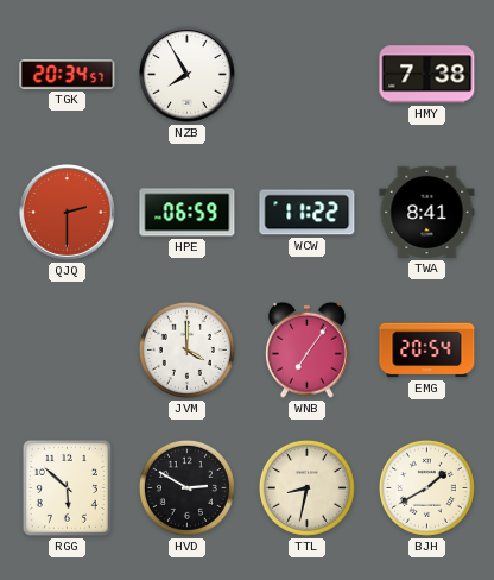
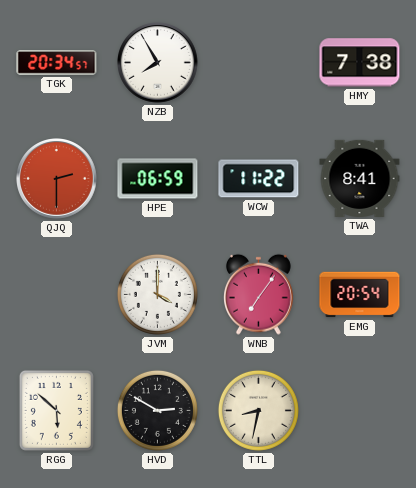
BJH: 1:40 -> none
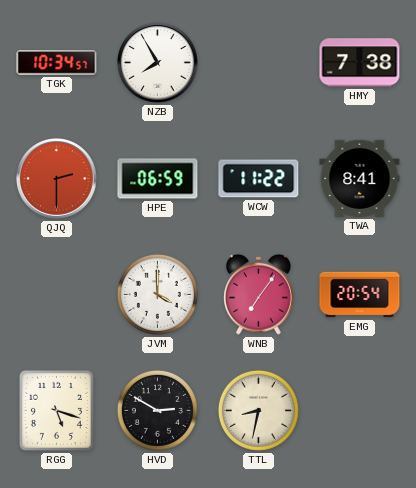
TGK: 20:34 -> 10:34
RGG: 5:52 -> 5:18
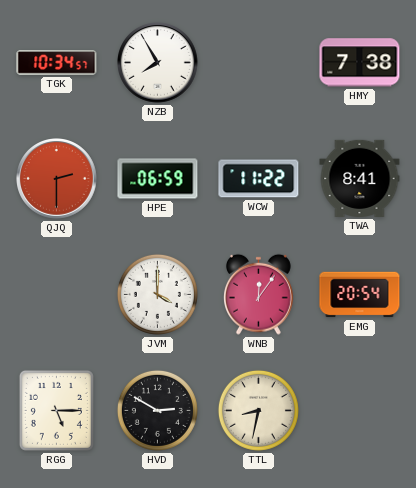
WNB: 7:06 -> 12:06
RGG: 5:18 -> 5:15
